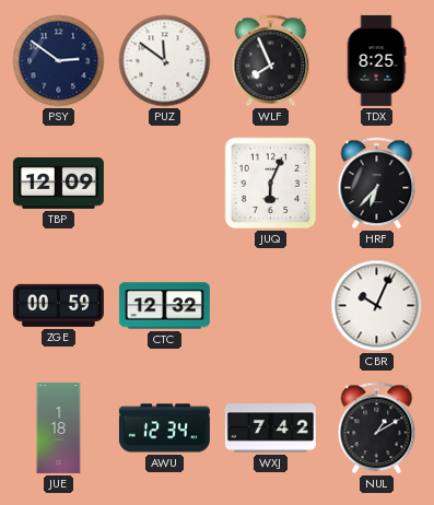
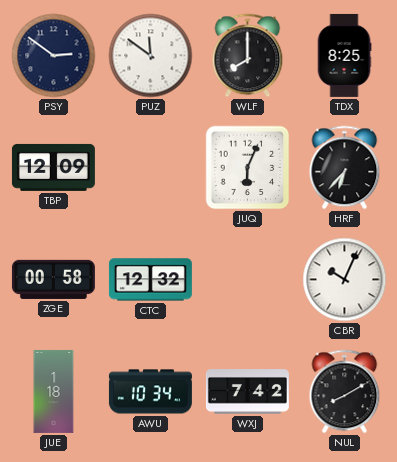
WLF: 7:56 -> 8:00
ZGE: 00:59 -> 00:58
AWU: 12:34 -> 10:34
NUL: 1:10 -> 8:10
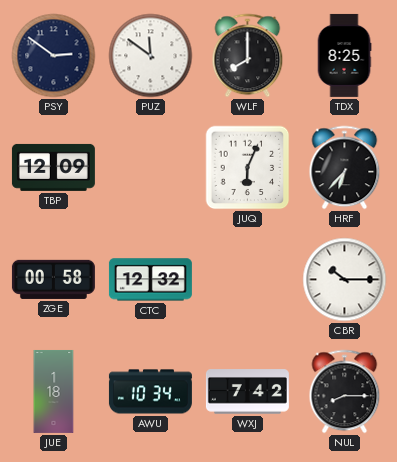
CBR: 10:04 -> 10:15
NUL: 8:10 -> 8:15
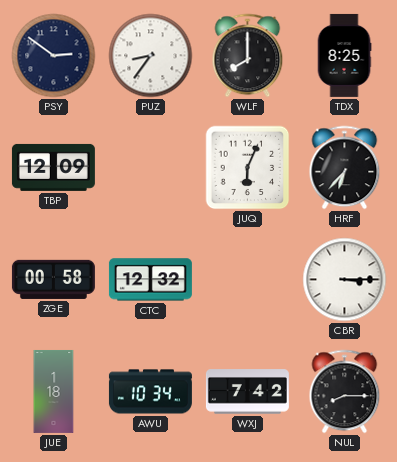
PUZ: 11:51 -> 8:36
CBR: 10:15 -> 3:15
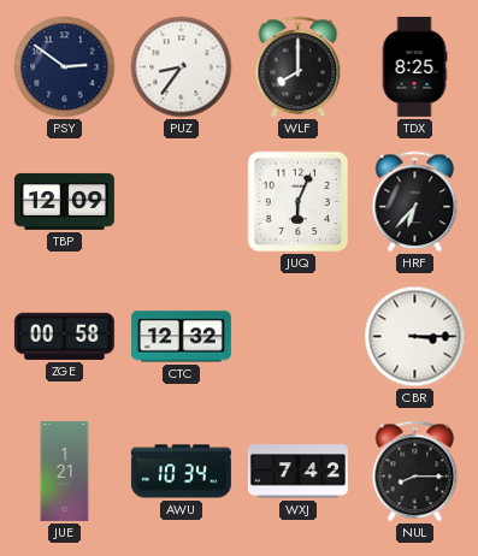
JUE: 1:18 -> 1:21
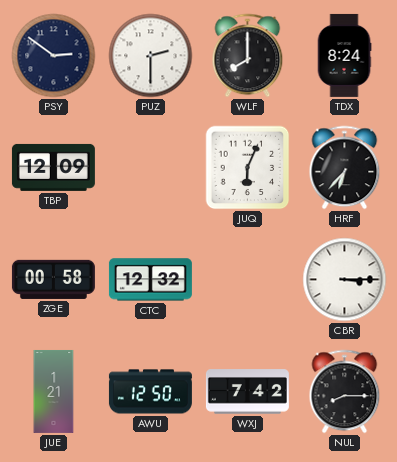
PUZ: 8:36 -> 2:30
TDX: 8:25 -> 8:24
AWU: 10:34 -> 12:50
